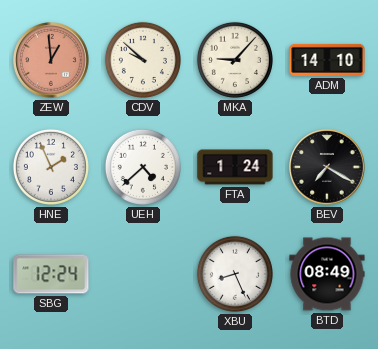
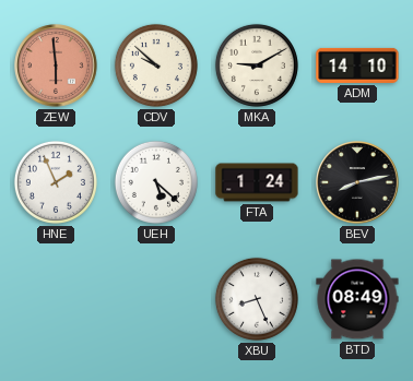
ZEW: 12:59 -> 5:59
MKA: 9:07 -> 9:10
UEH: 4:38 -> 5:22
BEV: 7:20 -> 8:13
SBG: 12:24 -> none
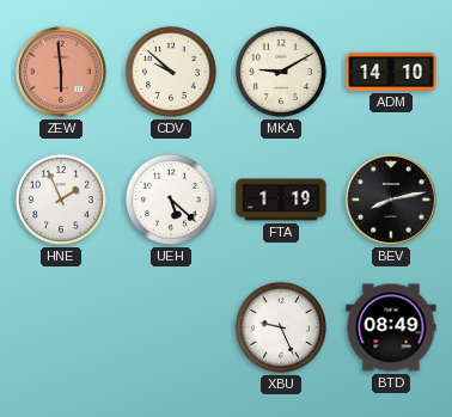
FTA: 1:24 -> 1:19
XBU: 8:26 -> 9:26
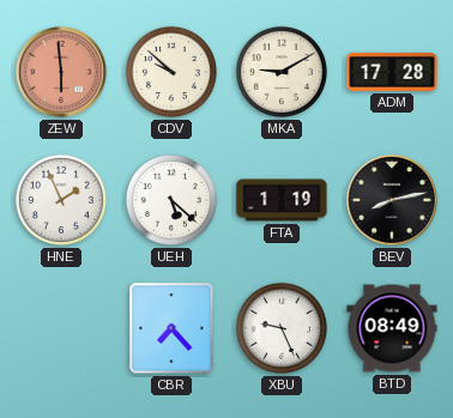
ADM: 14:10 -> 17:28
CBR: none -> 7:23
